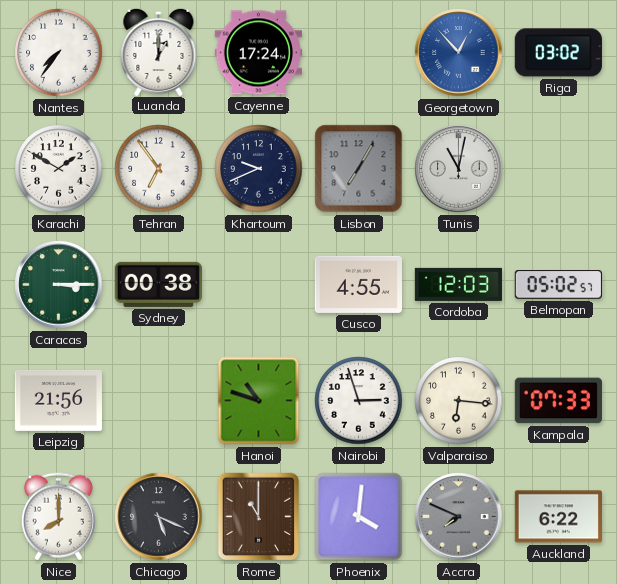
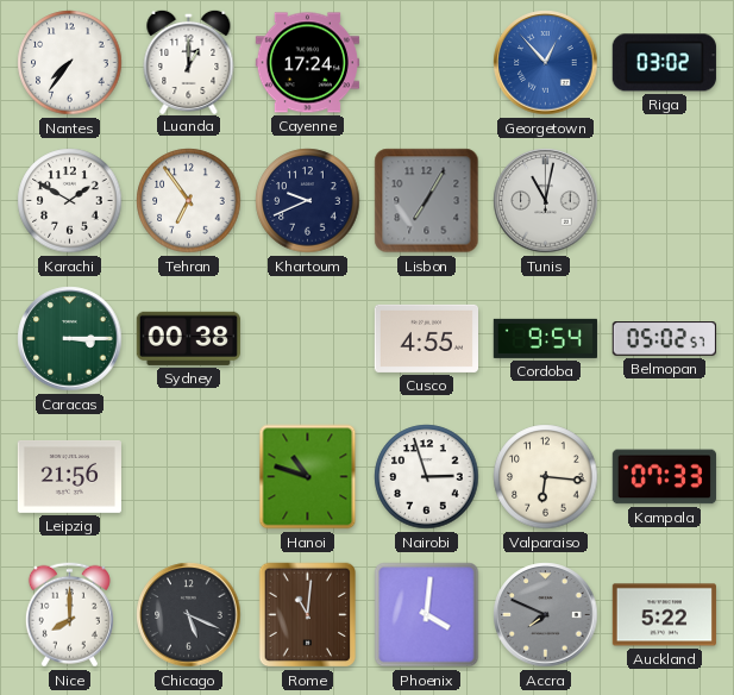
Cordoba: 12:03 -> 9:54
Rome: 11:00 -> 11:01
Auckland: 6:22 -> 5:22
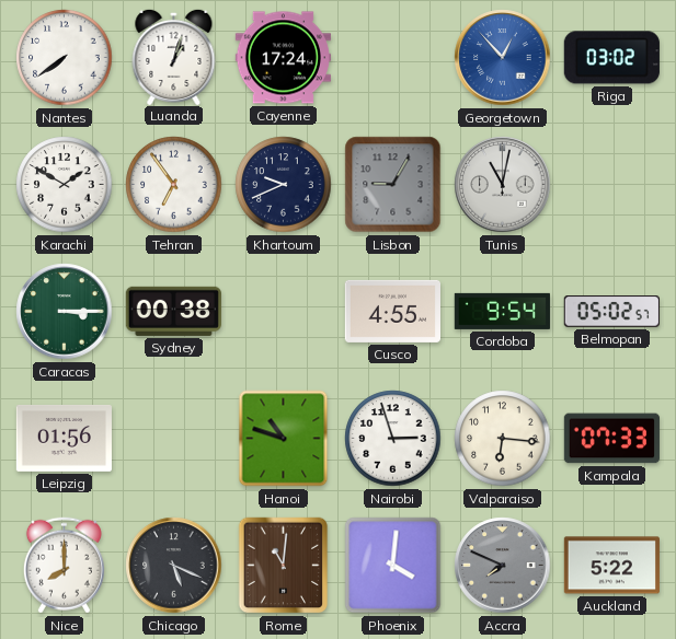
Nantes: 7:36 -> 7:39
Luanda: 1:00 -> 1:03
Lisbon: 7:05 -> 9:05
Leipzig: 21:56 -> 01:56
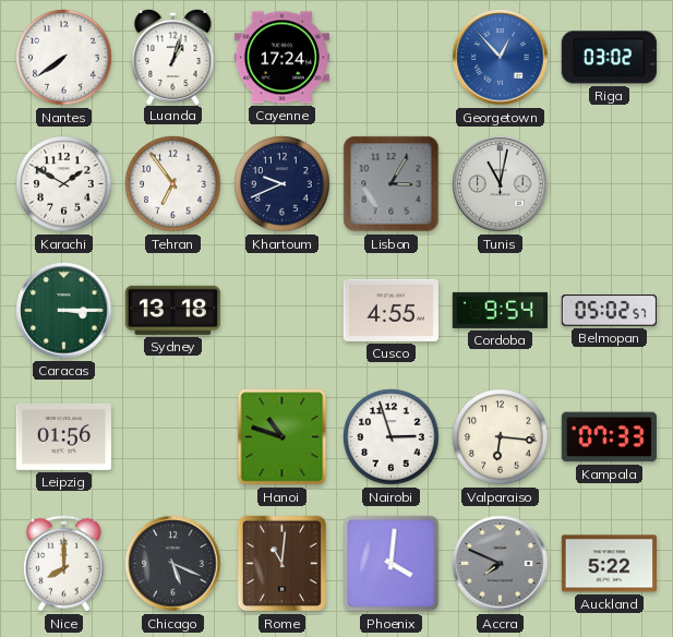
Lisbon: 9:05 -> 3:05
Sydney: 00:38 -> 13:18
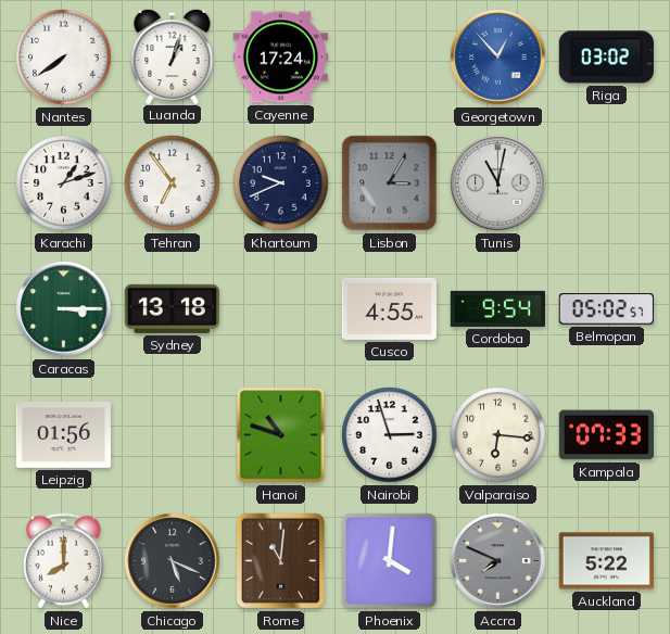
Karachi: 1:50 -> 1:12
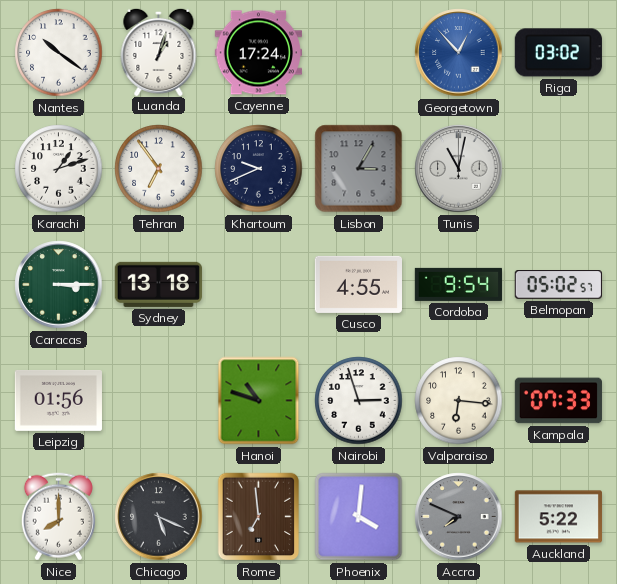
Nantes: 7:39 -> 10:21
Rome: 11:01 -> 6:59
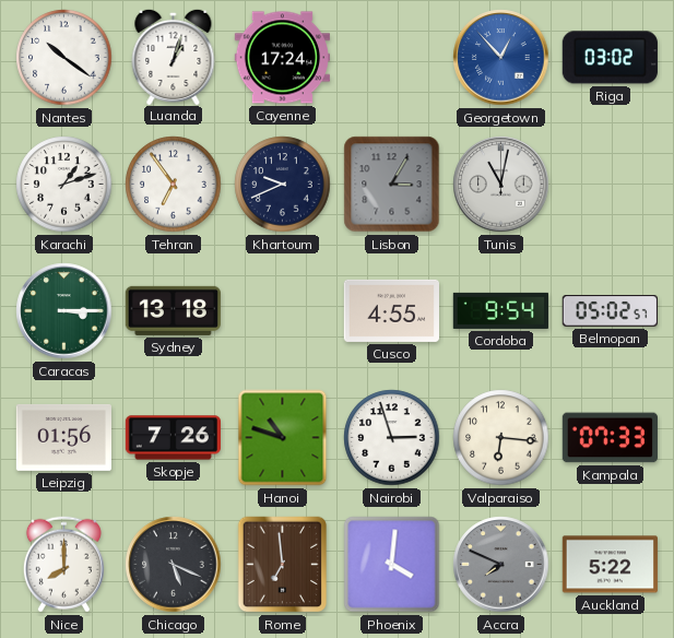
Skopje: none -> 7:26
